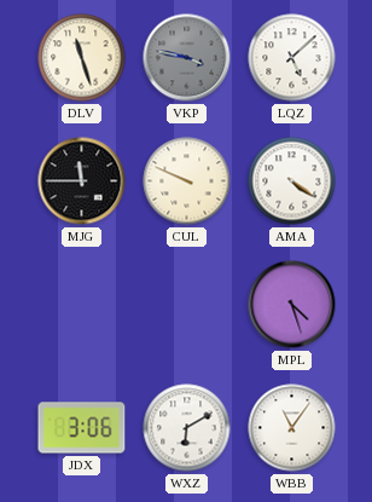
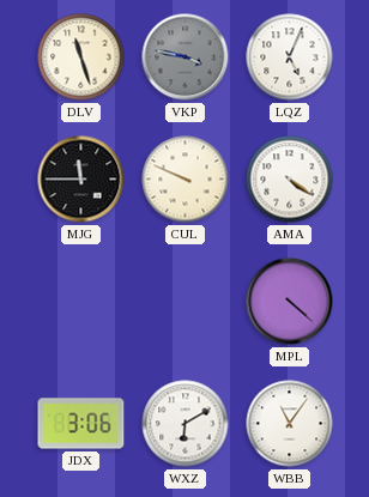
LQZ: 5:08 -> 5:04
MPL: 4:27 -> 4:22
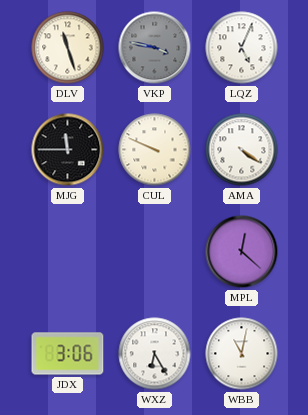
MPL: 4:22 -> 12:22
WXZ: 6:10 -> 6:25
WBB: 11:06 -> 11:02
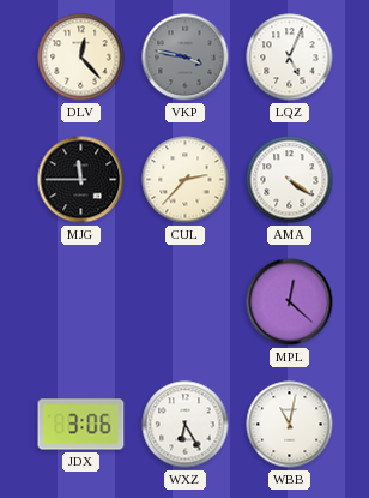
DLV: 11:27 -> 12:23
CUL: 9:49 -> 2:37
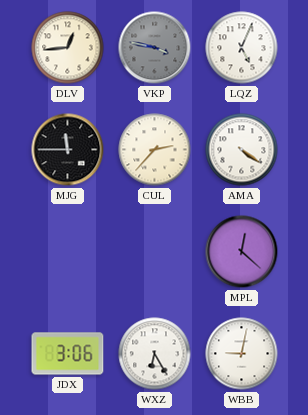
DLV: 12:23 -> 12:44
WBB: 11:02 -> 9:02
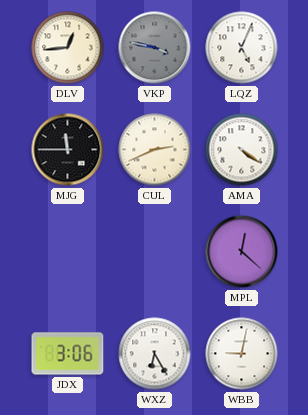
CUL: 2:37 -> 2:41
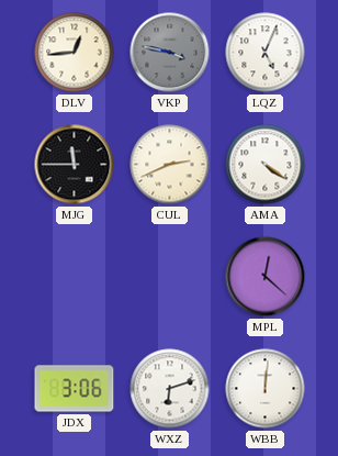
WXZ: 6:25 -> 6:12
WBB: 9:02 -> 12:01
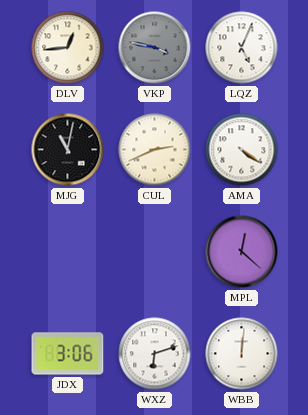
MJG: 11:45 -> 11:02
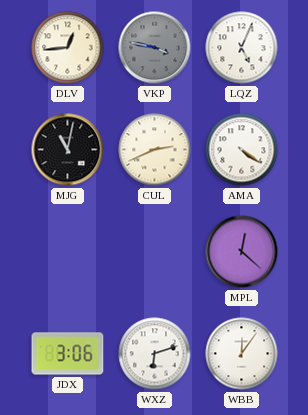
WBB: 12:01 -> 12:06
